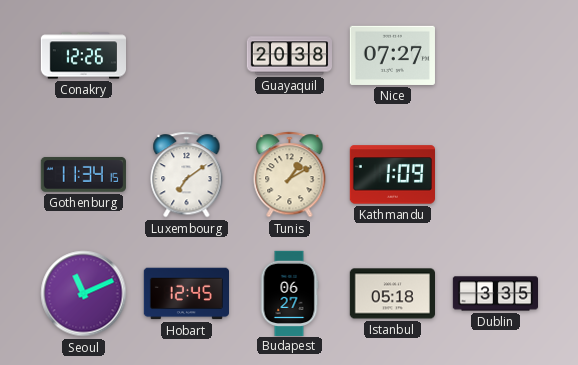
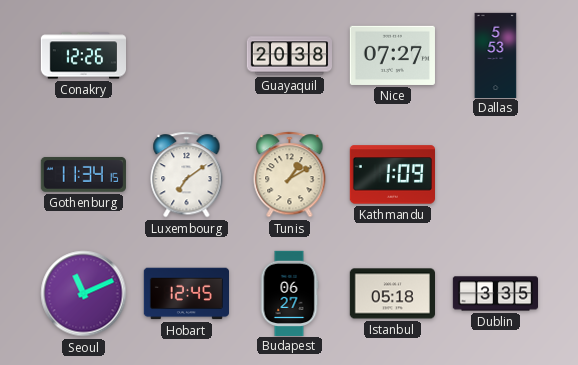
Dallas: none -> 5:53
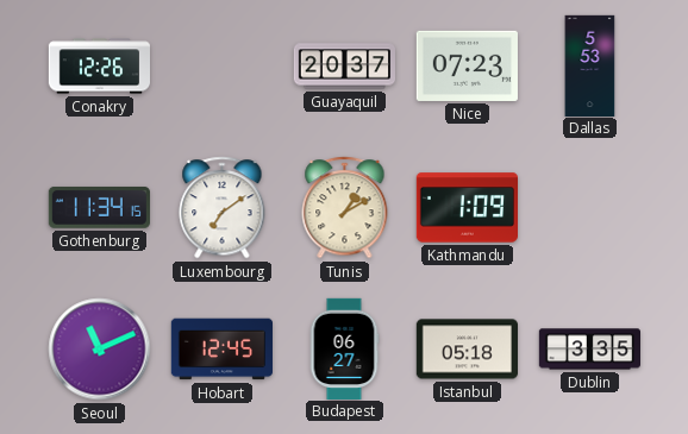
Guayaquil: 20:38 -> 20:37
Nice: 07:27 -> 07:23
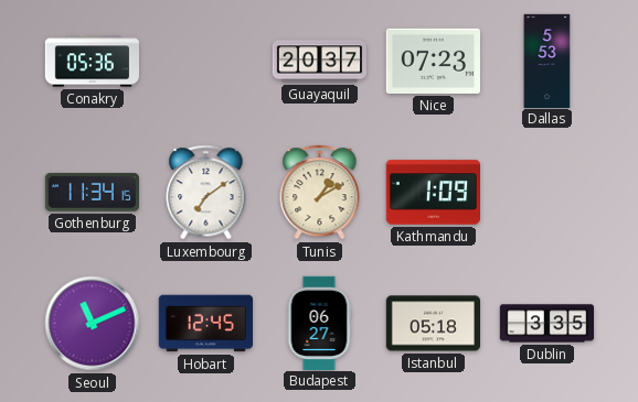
Conakry: 12:26 -> 05:36
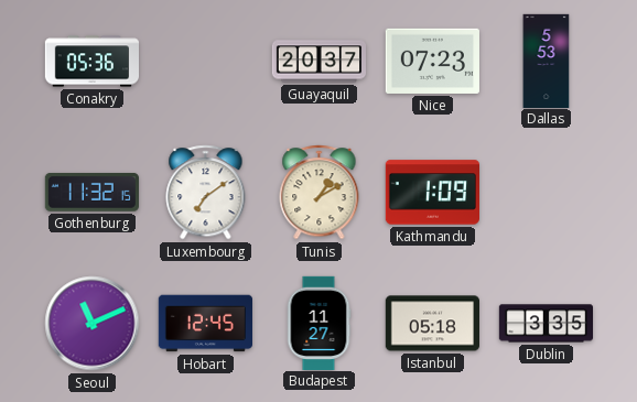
Gothenburg: 11:34 -> 11:32
Budapest: 06:27 -> 11:27
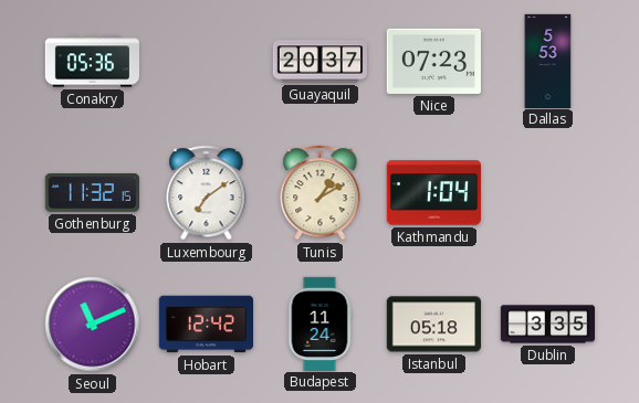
Kathmandu: 1:09 -> 1:04
Hobart: 12:45 -> 12:42
Budapest: 11:27 -> 11:24
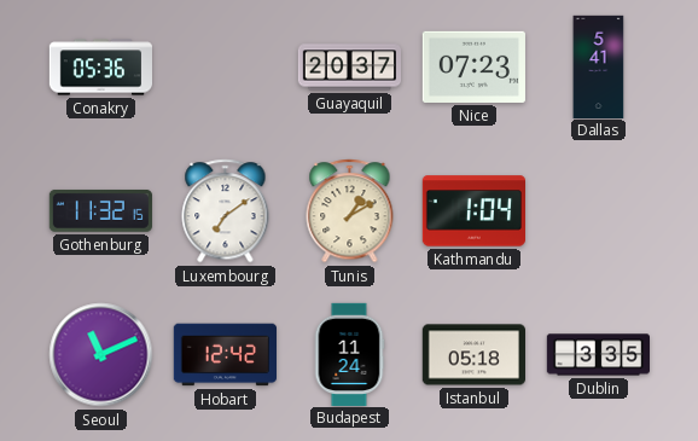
Dallas: 5:53 -> 5:41
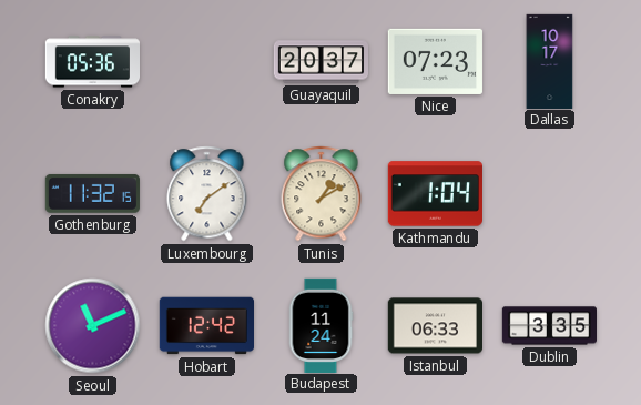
Dallas: 5:41 -> 10:17
Istanbul: 05:18 -> 06:33
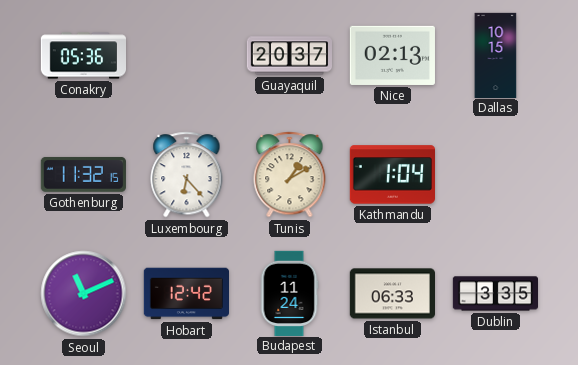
Nice: 07:23 -> 02:13
Dallas: 10:17 -> 10:15
Luxembourg: 7:09 -> 6:23
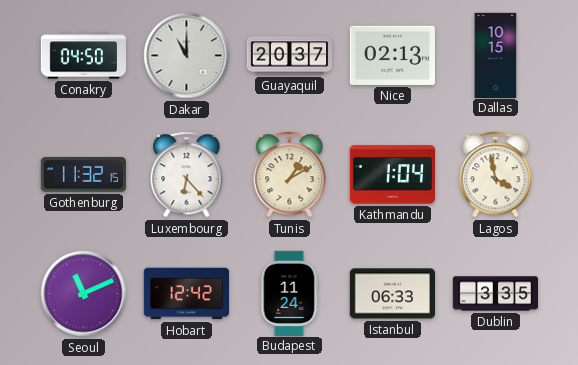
Conakry: 05:36 -> 04:50
Dakar: none -> 11:00
Lagos: none -> 3:58
